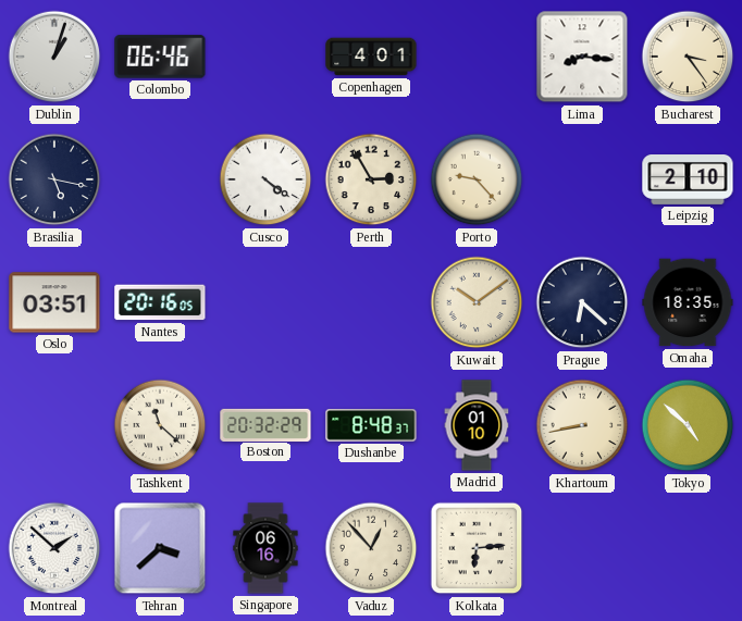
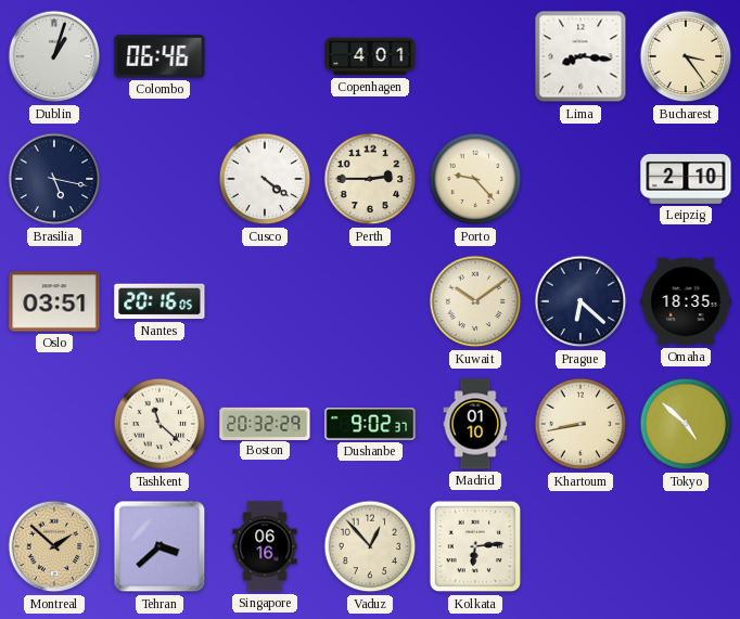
Perth: 2:55 -> 2:45
Dushanbe: 8:48 -> 9:02
Montreal dial: white -> champagne
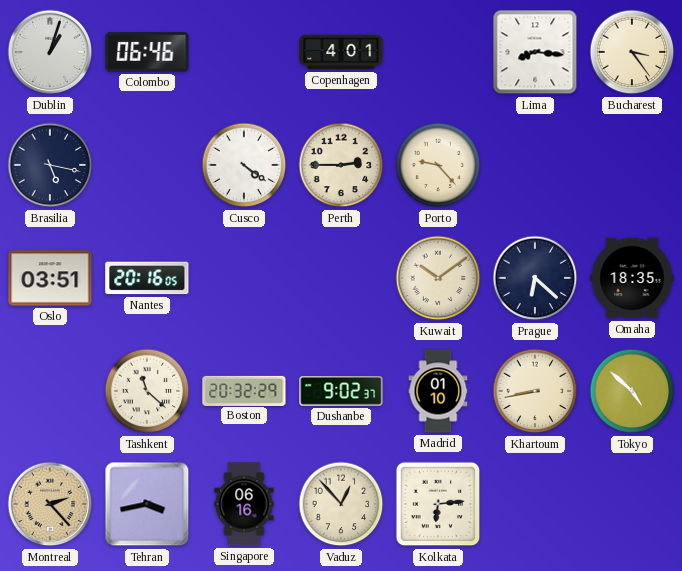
Leipzig: 2:10 -> none
Montreal: 1:52 -> 2:23
Tehran: 3:38 -> 3:43
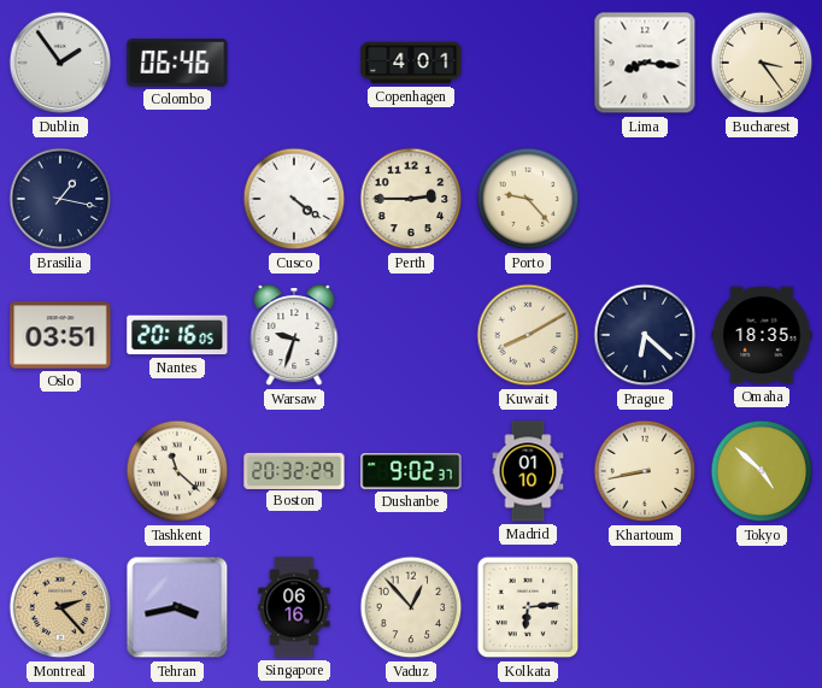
Dublin: 1:03 -> 1:54
Brasilia: 5:17 -> 1:17
Warsaw: none -> 9:33
Kuwait: 10:09 -> 8:10
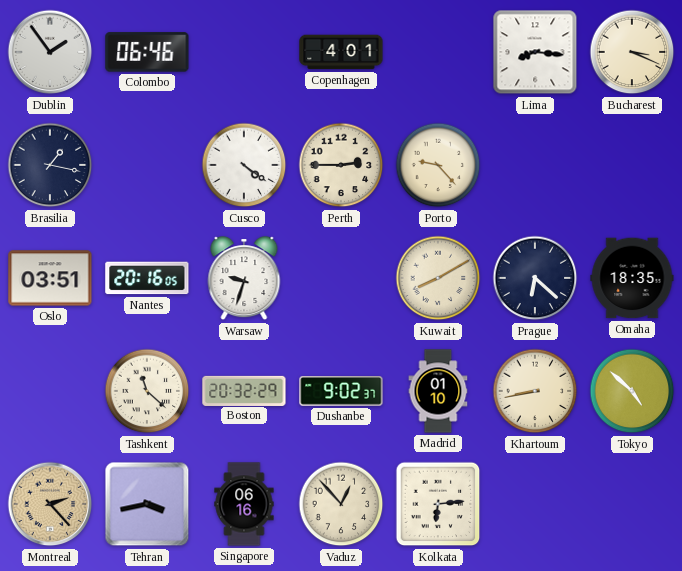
Bucharest: 3:24 -> 3:19
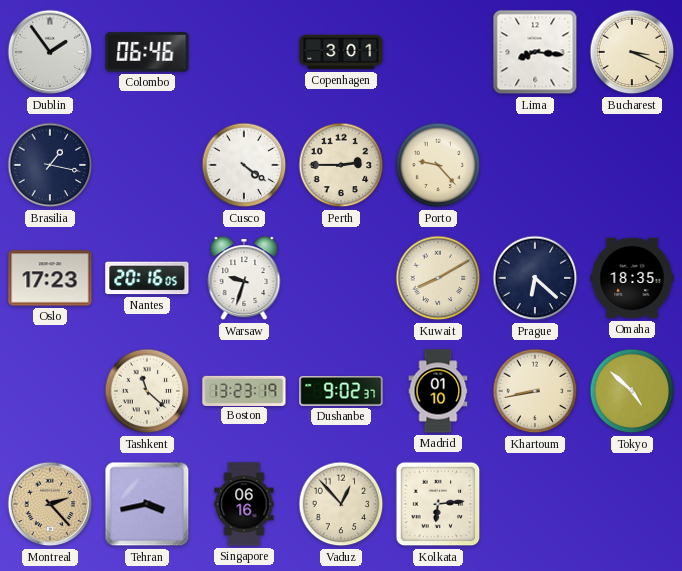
Copenhagen: 4:01 -> 3:01
Oslo: 03:51 -> 17:23
Boston: 20:32 -> 13:23
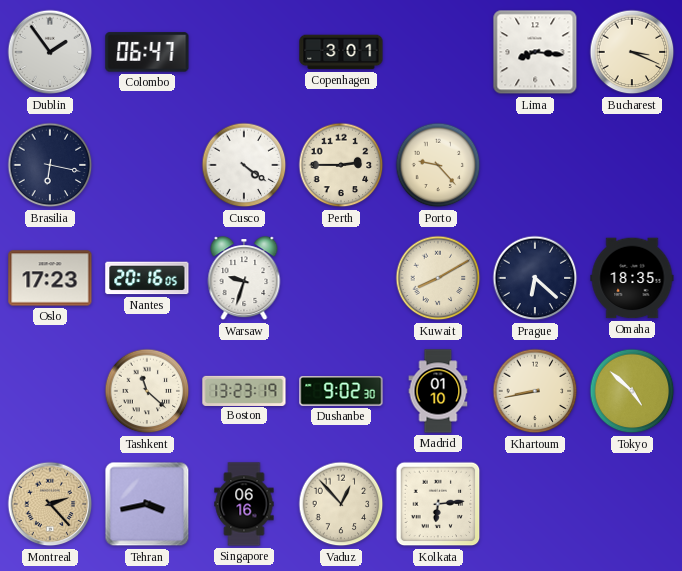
Colombo: 06:46 -> 06:47
Brasilia: 1:17 -> 6:17
Dushanbe: 9:02:37 -> 9:02:30
